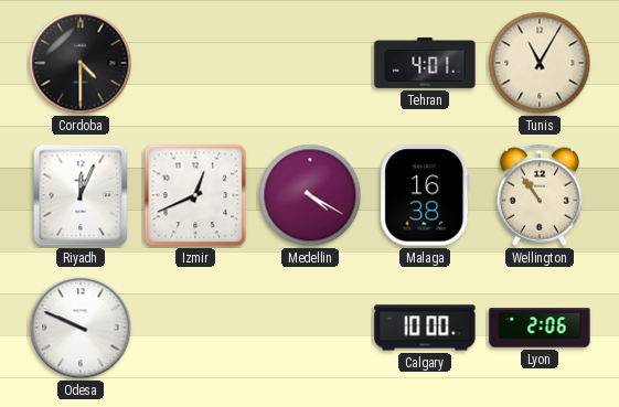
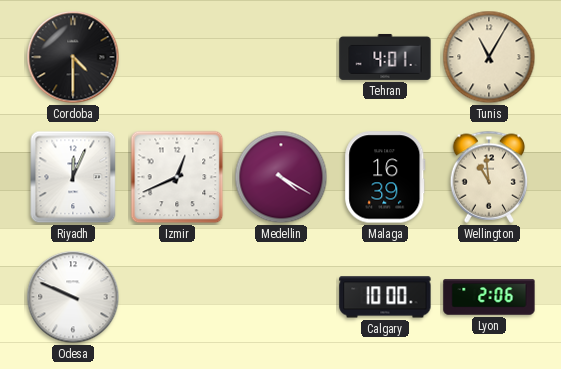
Malaga: 16:38 -> 16:39
Wellington: 10:54 -> 10:59
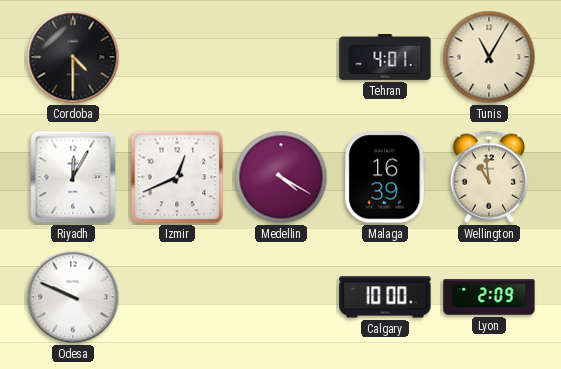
Riyadh: 12:04 -> 12:05
Lyon: 2:06 -> 2:09
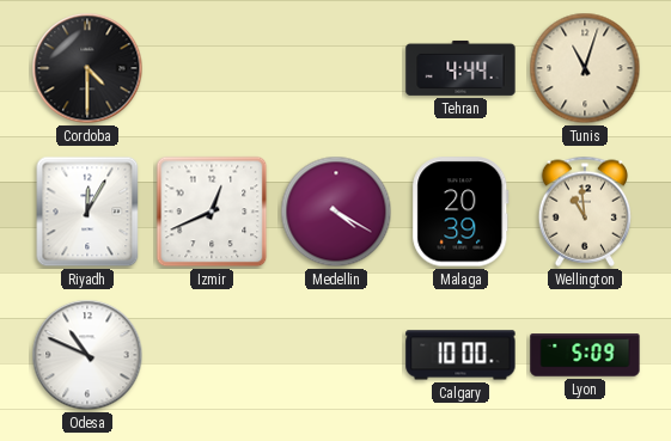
Tehran: 4:01 -> 4:44
Tunis: 11:05 -> 11:03
Malaga: 16:39 -> 20:39
Odesa: 9:49 -> 10:49
Lyon: 2:09 -> 5:09
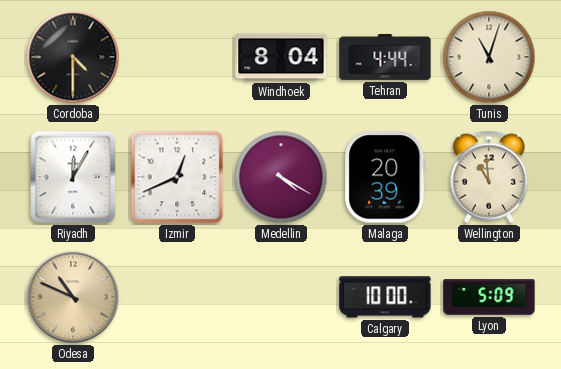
Windhoek: none -> 8:04
Odesa dial: white -> champagne
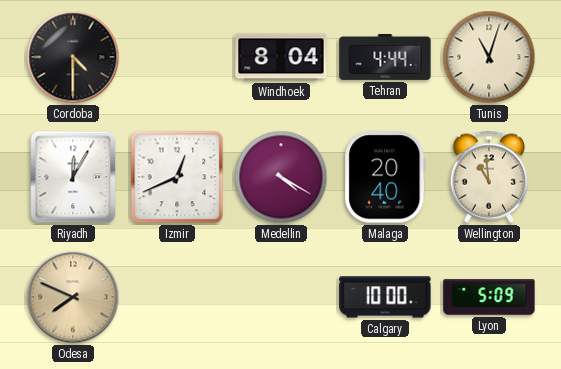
Malaga: 20:39 -> 20:40
Odesa: 10:49 -> 7:49
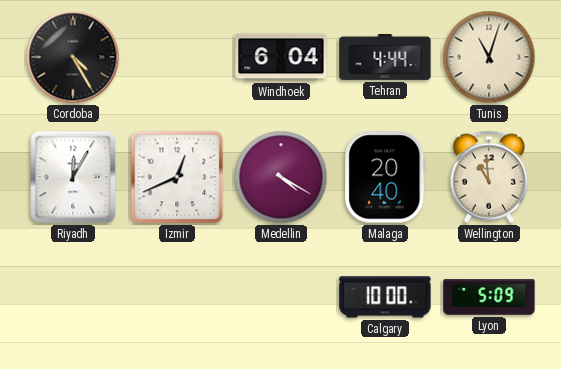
Cordoba: 4:30 -> 4:25
Windhoek: 8:04 -> 6:04
Odesa: 7:49 -> none
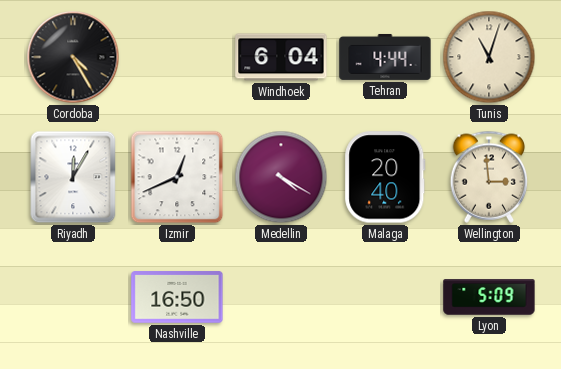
Wellington: 10:59 -> 2:59
Nashville: none -> 16:50
Calgary: 10:00 -> none
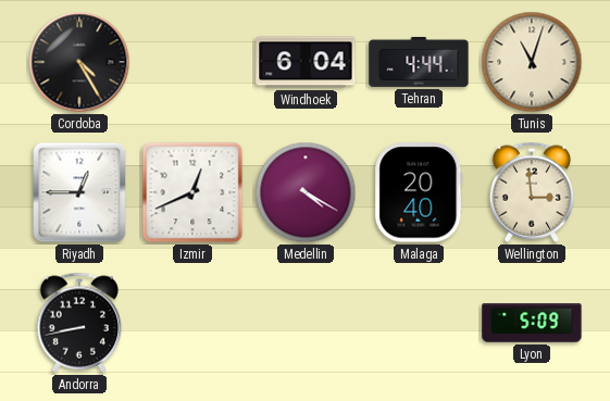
Riyadh: 12:05 -> 12:45
Andorra: none -> 8:43
Nashville: 16:50 -> none
